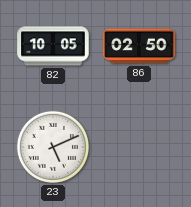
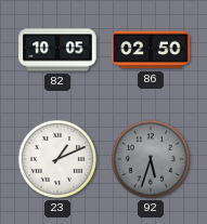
23: 5:11 -> 1:11
92: none -> 5:33
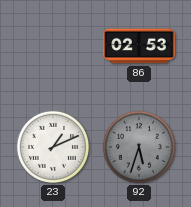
82: 10:05 -> none
86: 02:50 -> 02:53
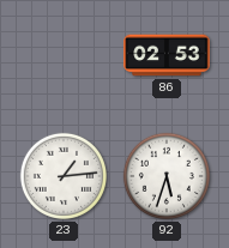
23: 1:11 -> 1:14
92 dial: grey -> white
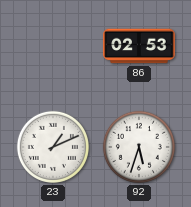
23: 1:14 -> 1:11
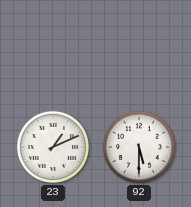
86: 02:53 -> none
92: 5:33 -> 5:30
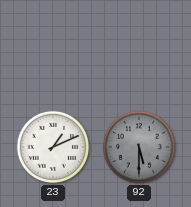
92 dial: white -> grey
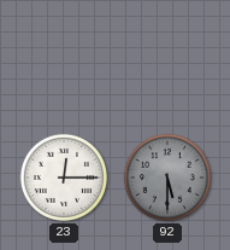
23: 1:11 -> 12:15
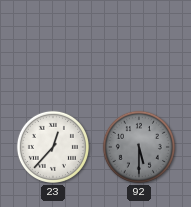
23: 12:15 -> 12:37
